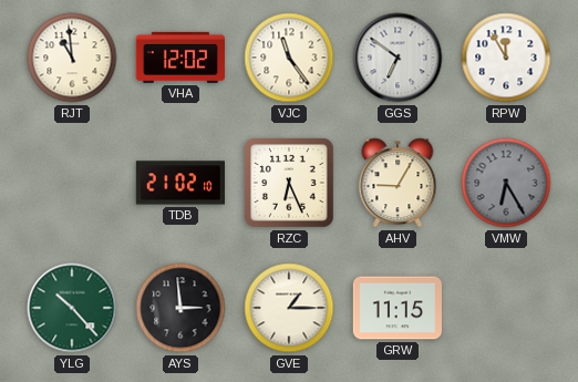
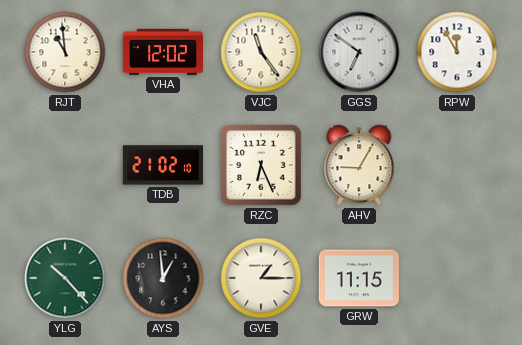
VMW: 6:25 -> none
AYS: 2:59 -> 12:59
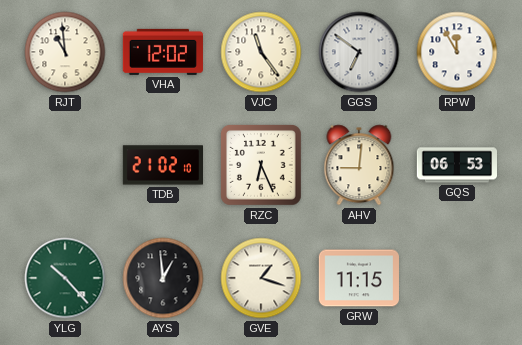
AHV: 9:05 -> 9:01
GQS: none -> 06:53
GVE: 1:15 -> 1:18
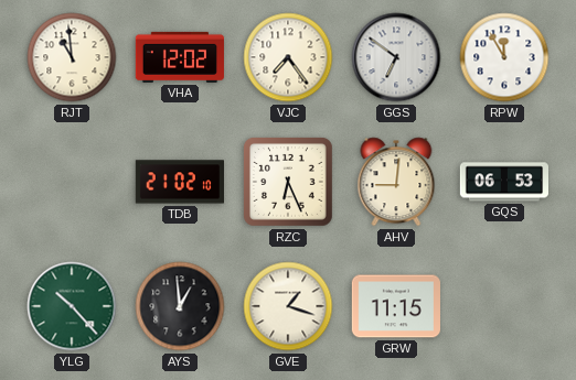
VJC: 11:24 -> 7:24
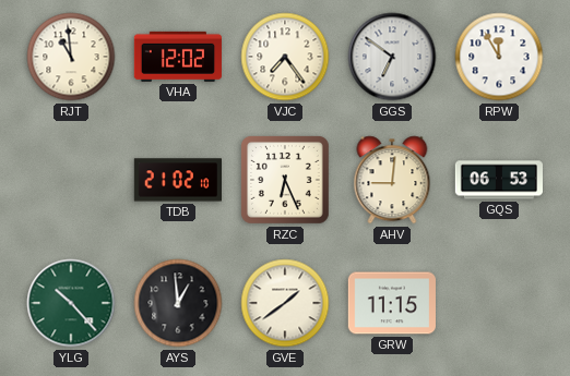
GVE: 1:18 -> 1:39
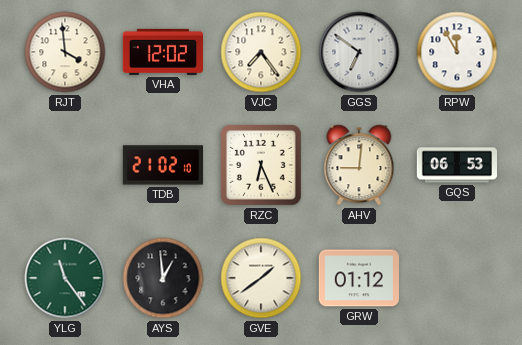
RJT: 10:59 -> 3:59
YLG: 10:23 -> 11:24
GRW: 11:15 -> 01:12
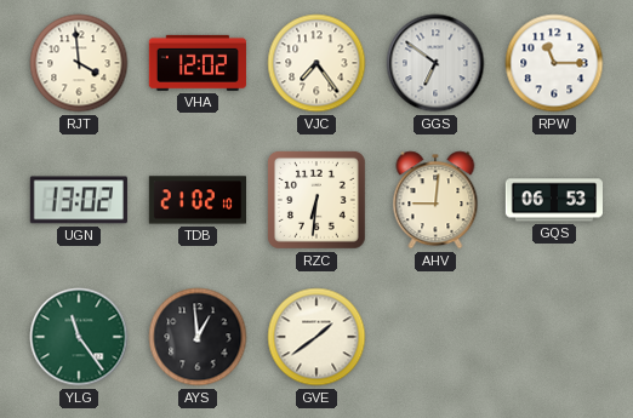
RPW: 11:55 -> 11:15
UGN: none -> 13:02
RZC: 6:26 -> 6:31
GRW: 01:12 -> none
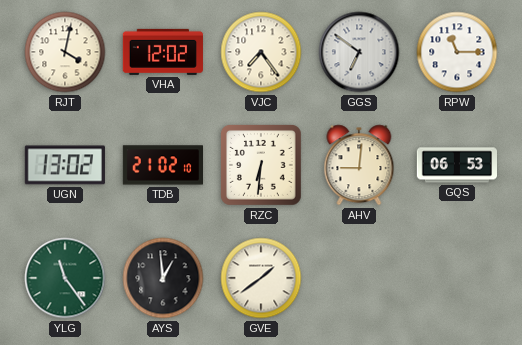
RJT: 3:59 -> 4:02
